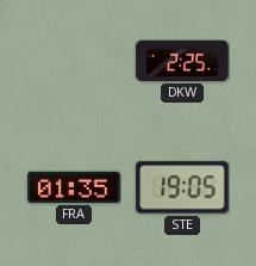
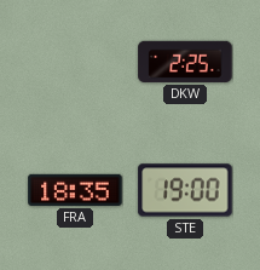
FRA: 01:35 -> 18:35
STE: 19:05 -> 19:00
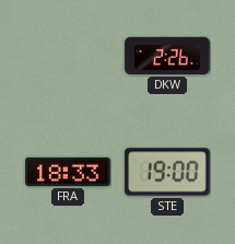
DKW: 2:25 -> 2:26
FRA: 18:35 -> 18:33
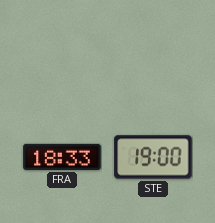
DKW: 2:26 -> none
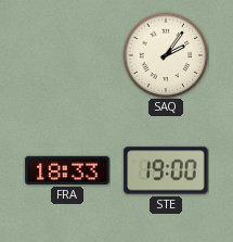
SAQ: none -> 2:06
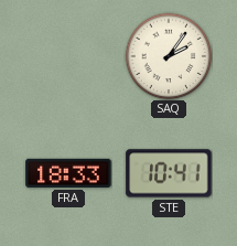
STE: 19:00 -> 10:41
